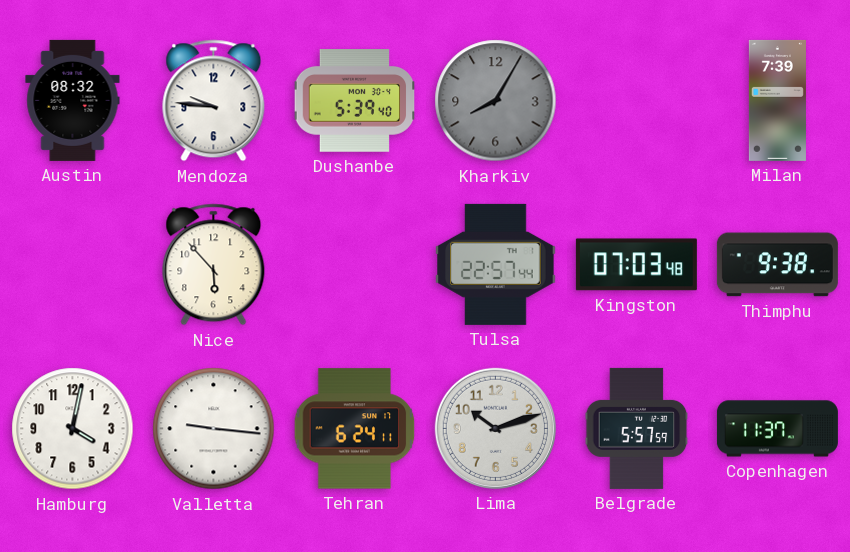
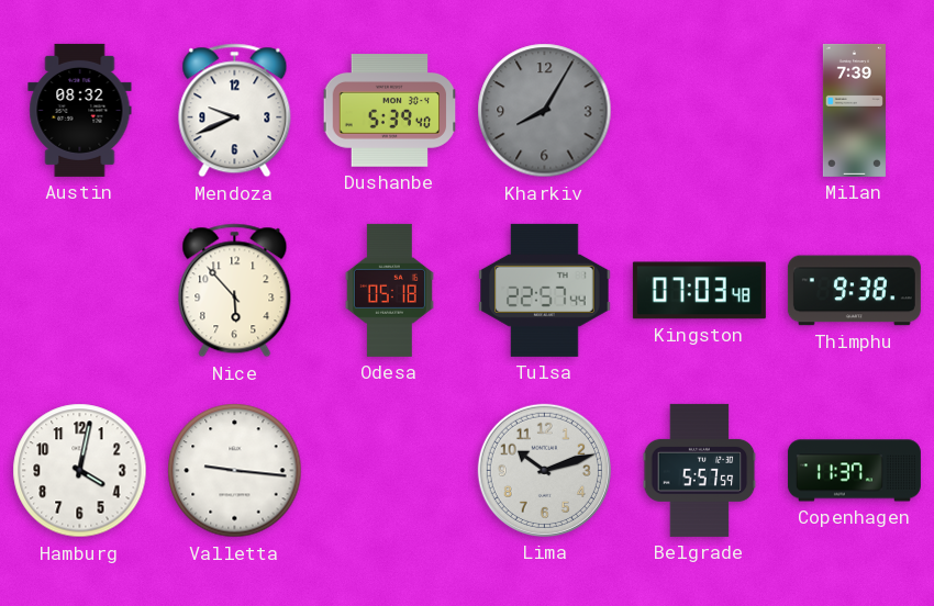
Mendoza: 9:46 -> 9:41
Odesa: none -> 05:18
Tehran: 6:24 -> none
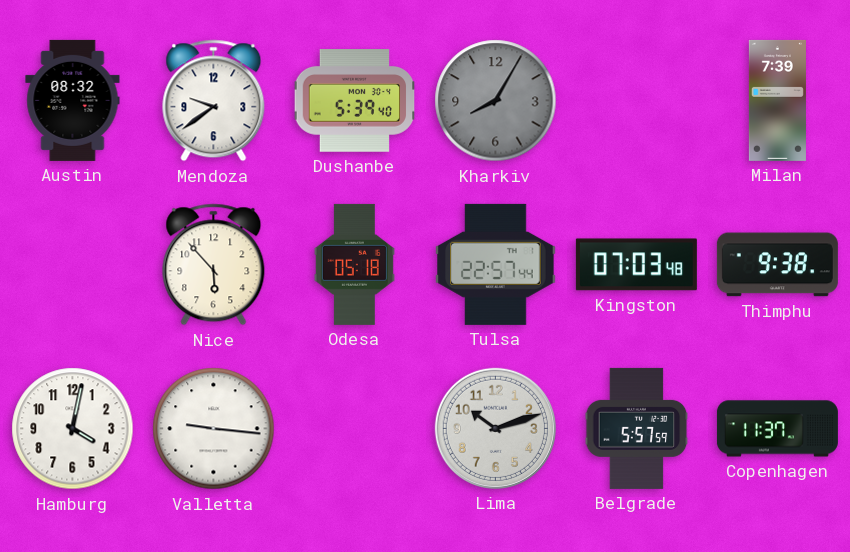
Mendoza: 9:41 -> 9:39
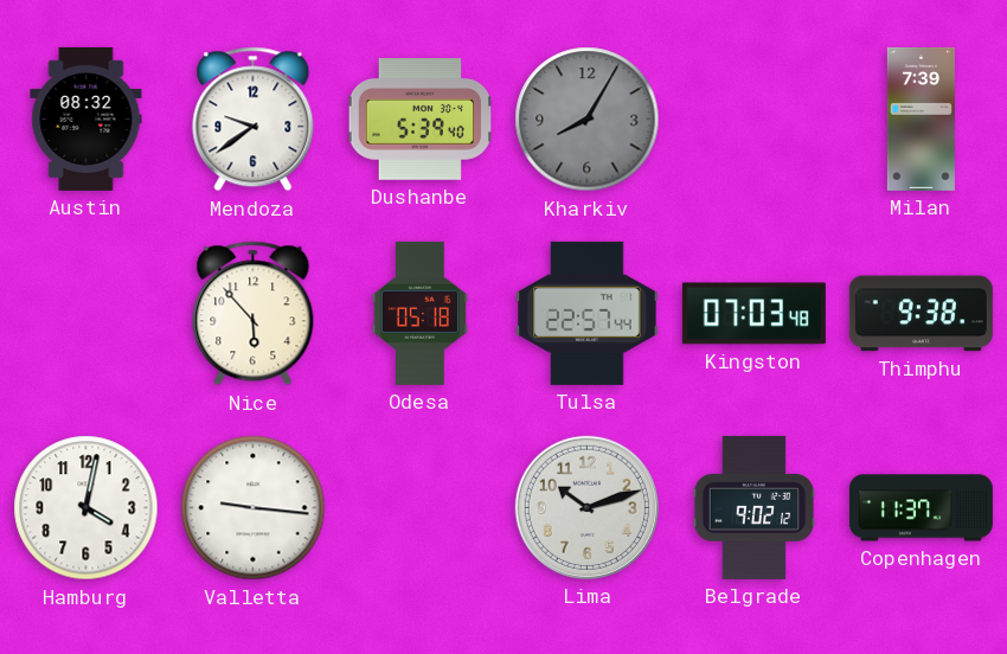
Belgrade: 5:57 -> 9:02
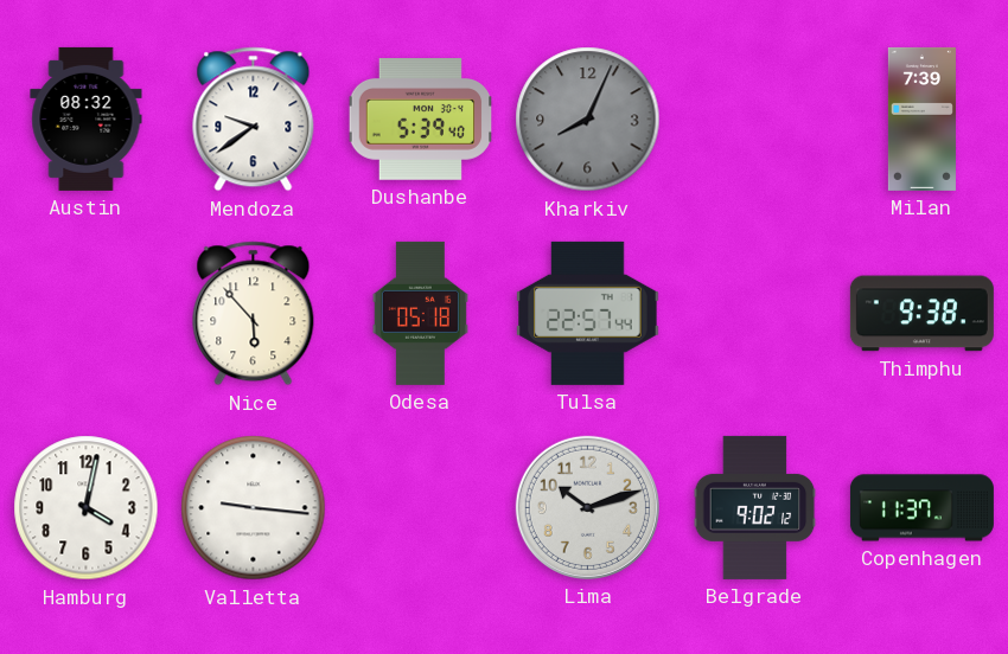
Kharkiv: 8:05 -> 8:04
Kingston: 07:03 -> none
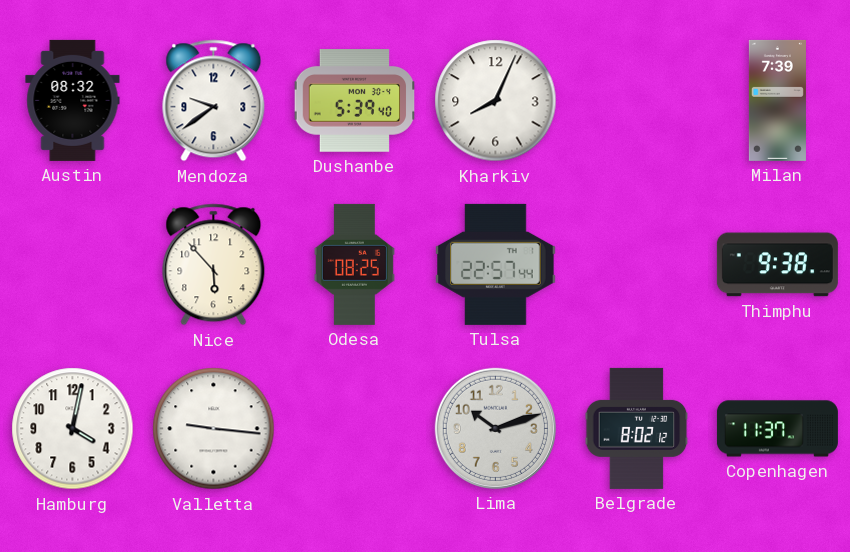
Kharkiv dial: grey -> white
Odesa: 05:18 -> 08:25
Belgrade: 9:02 -> 8:02
